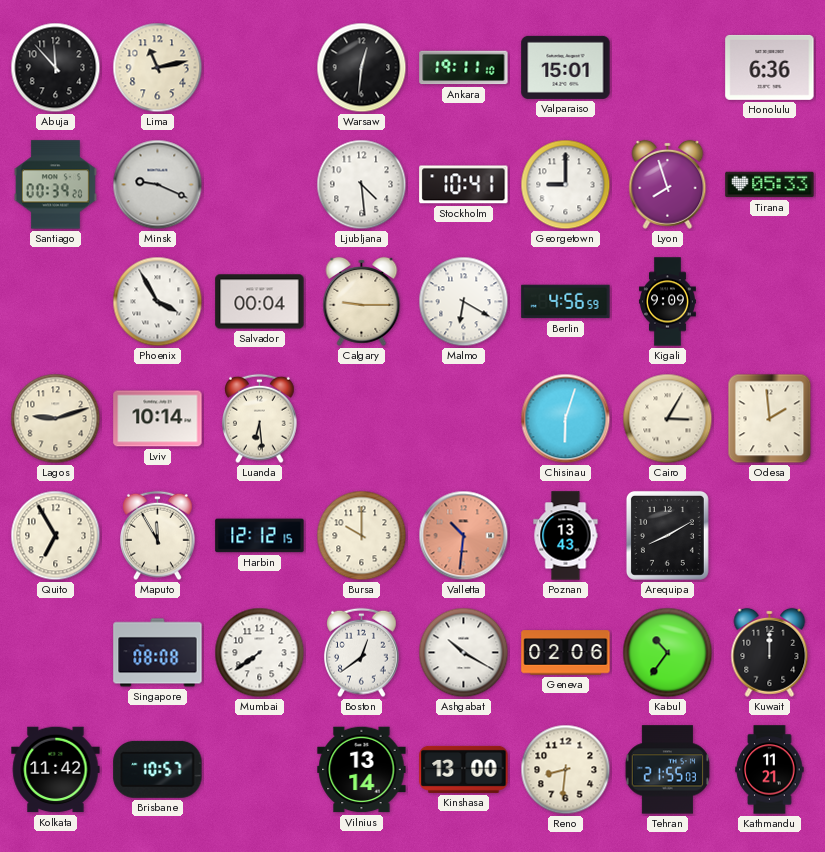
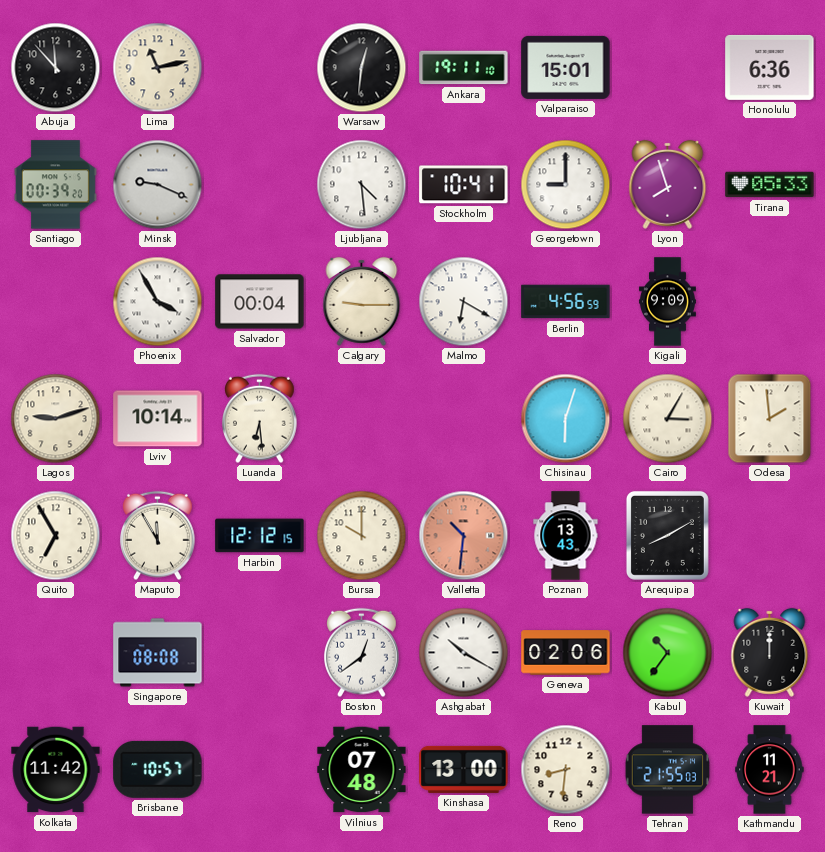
Mumbai: 7:39 -> none
Vilnius: 13:14 -> 07:48
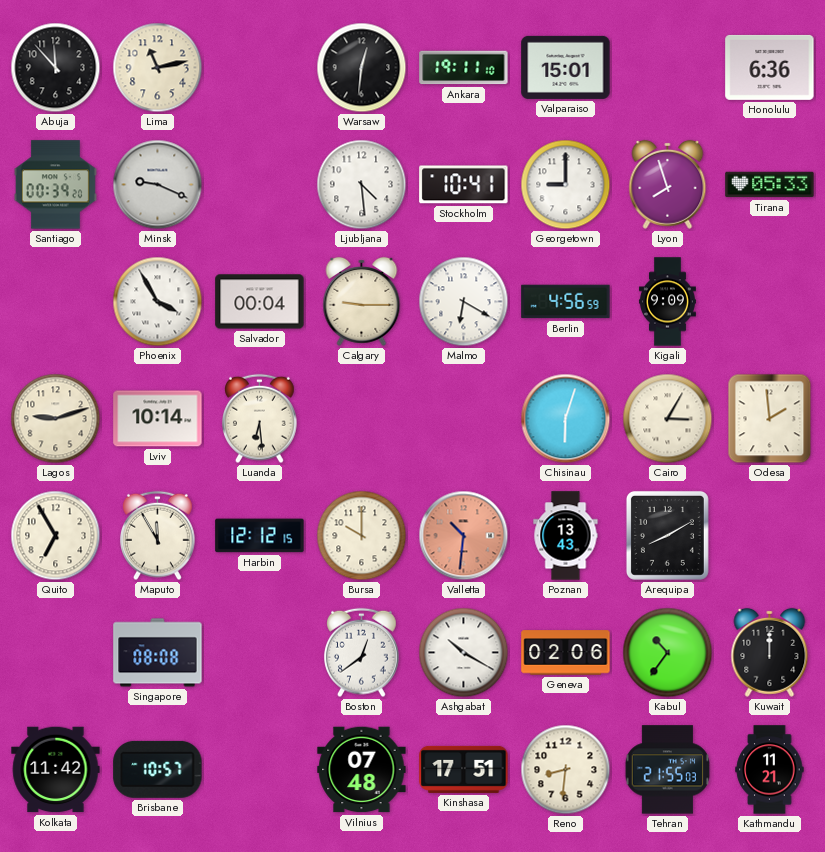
Kinshasa: 13:00 -> 17:51
